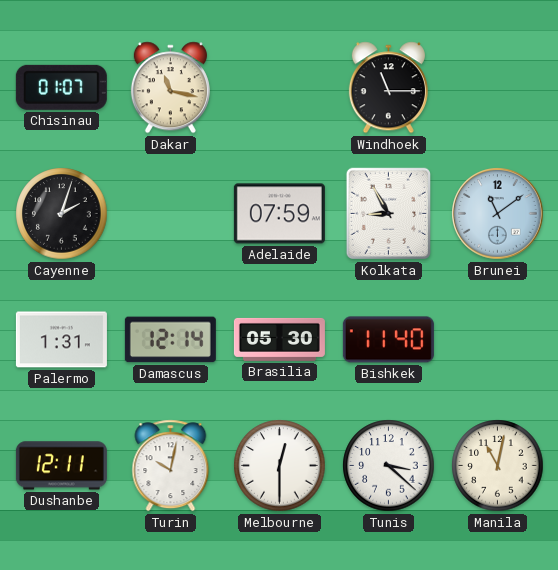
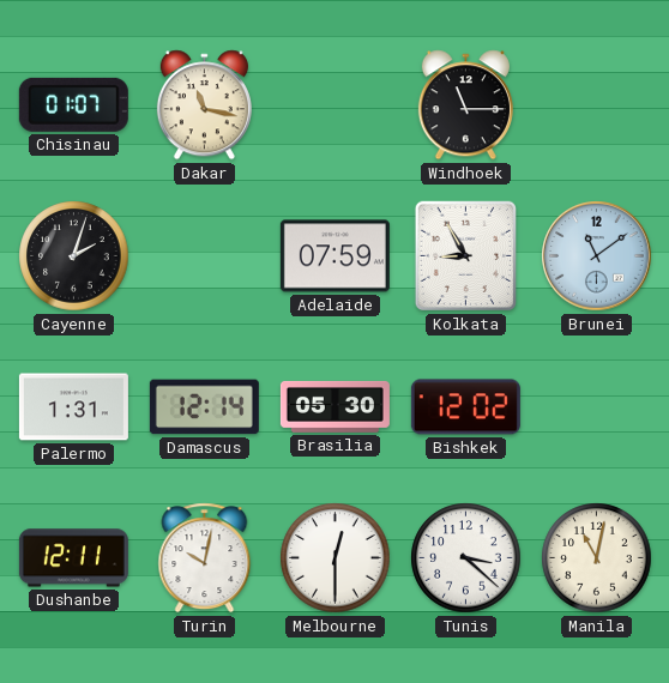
Bishkek: 11:40 -> 12:02
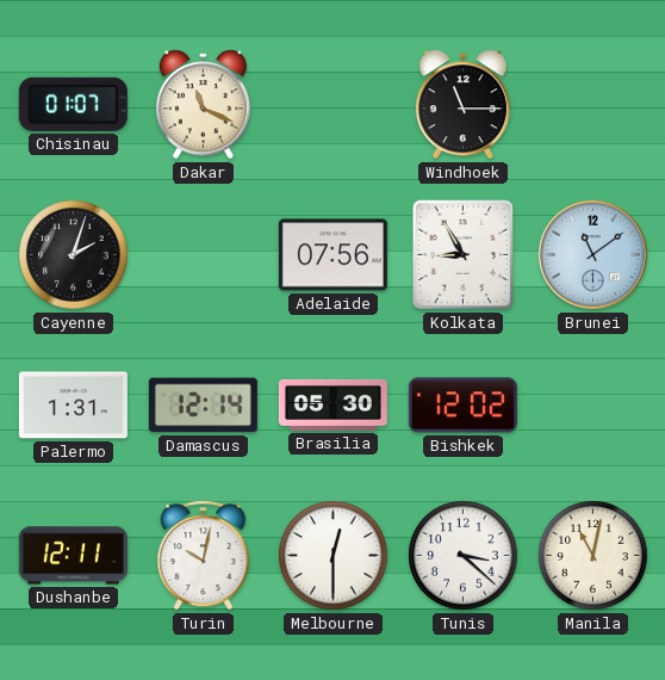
Dakar: 11:17 -> 11:19
Adelaide: 07:59 -> 07:56
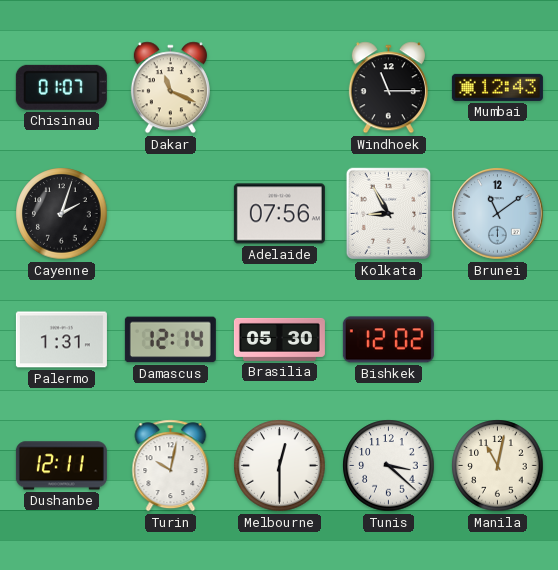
Mumbai: none -> 12:43
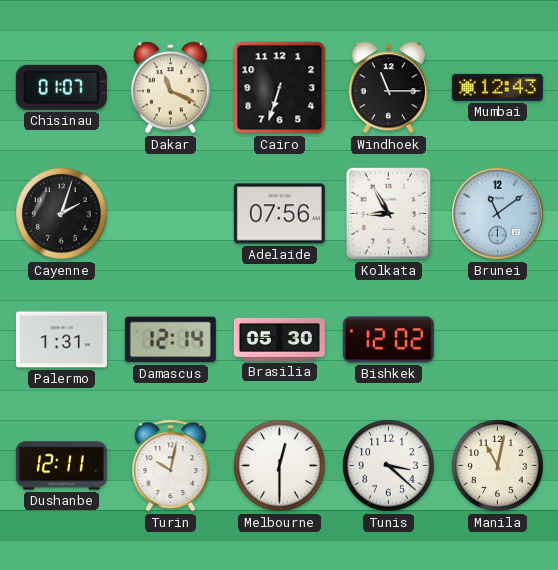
Cairo: none -> 6:33
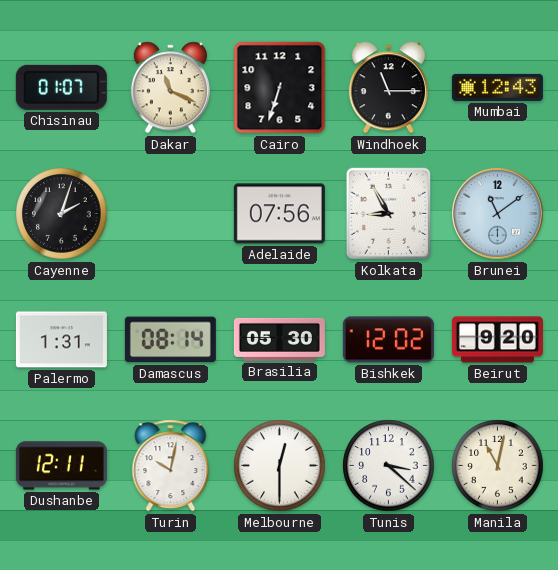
Damascus: 12:14 -> 08:14
Beirut: none -> 9:20
